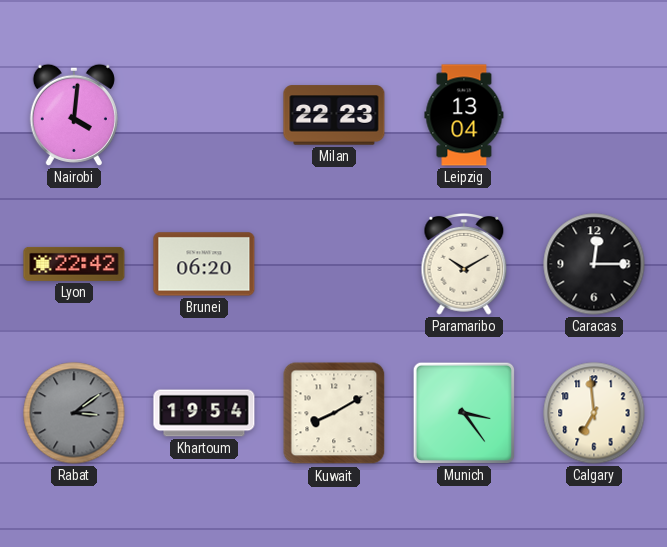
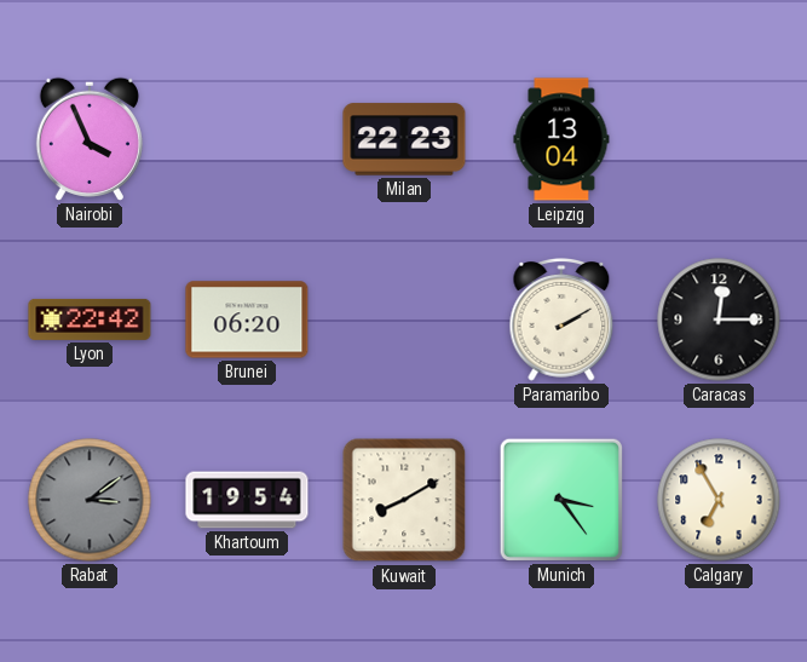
Nairobi: 4:01 -> 3:56
Paramaribo: 10:10 -> 2:10
Calgary: 6:59 -> 6:55
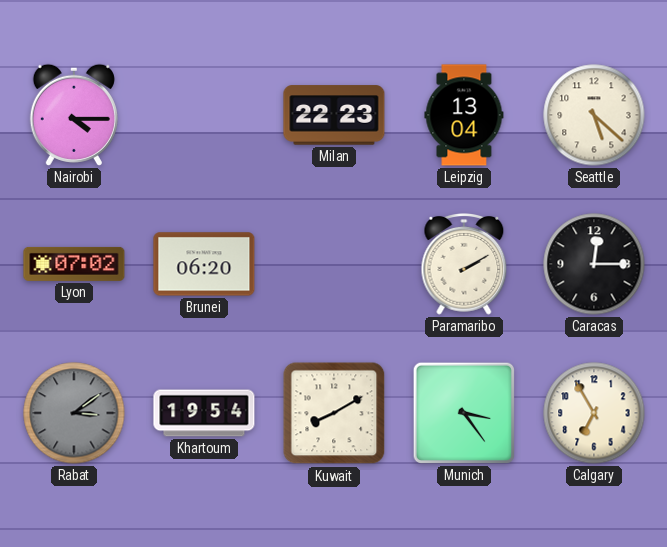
Nairobi: 3:56 -> 4:15
Seattle: none -> 5:22
Lyon: 22:42 -> 07:02
